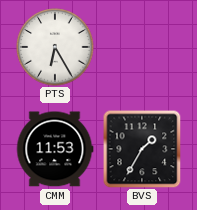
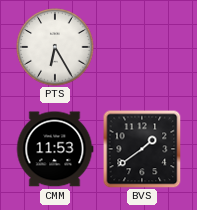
BVS: 1:35 -> 1:39
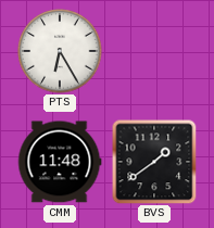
CMM: 11:53 -> 11:48
